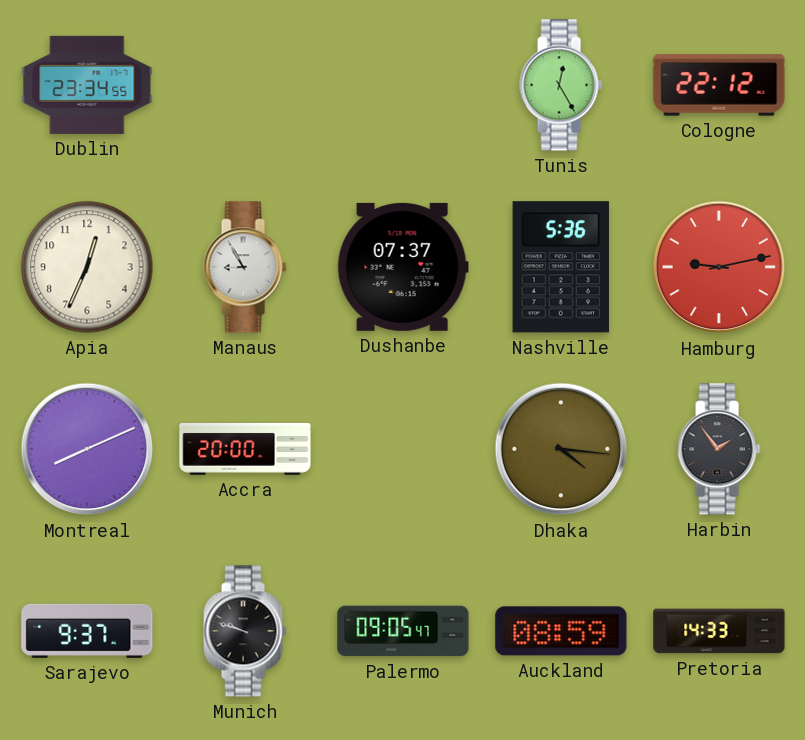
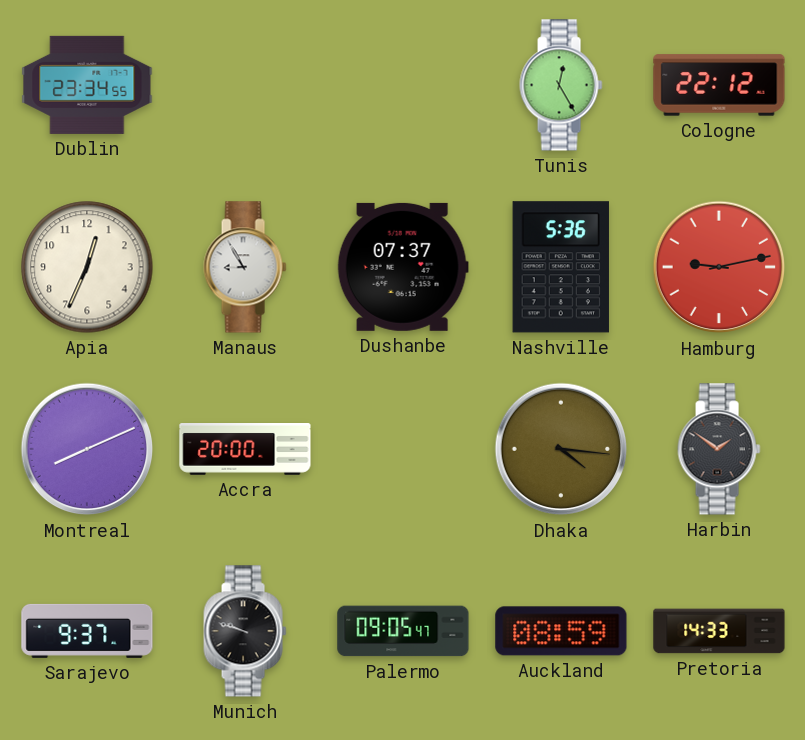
Harbin: 1:54 -> 1:51
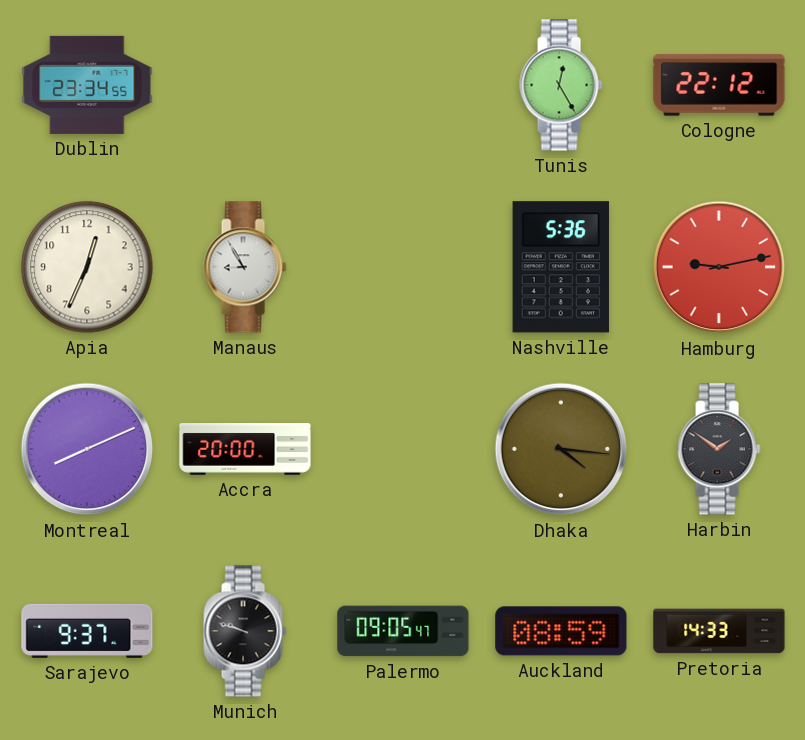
Dushanbe: 07:37 -> none
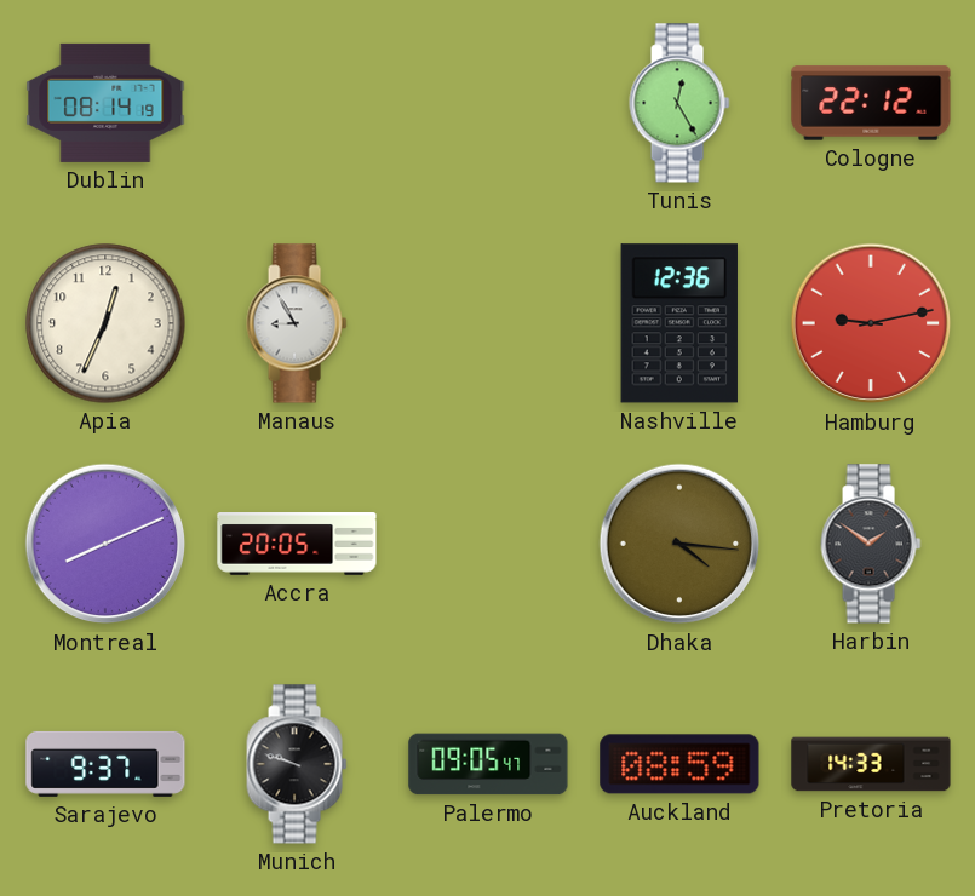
Dublin: 23:34 -> 08:14
Nashville: 5:36 -> 12:36
Accra: 20:00 -> 20:05
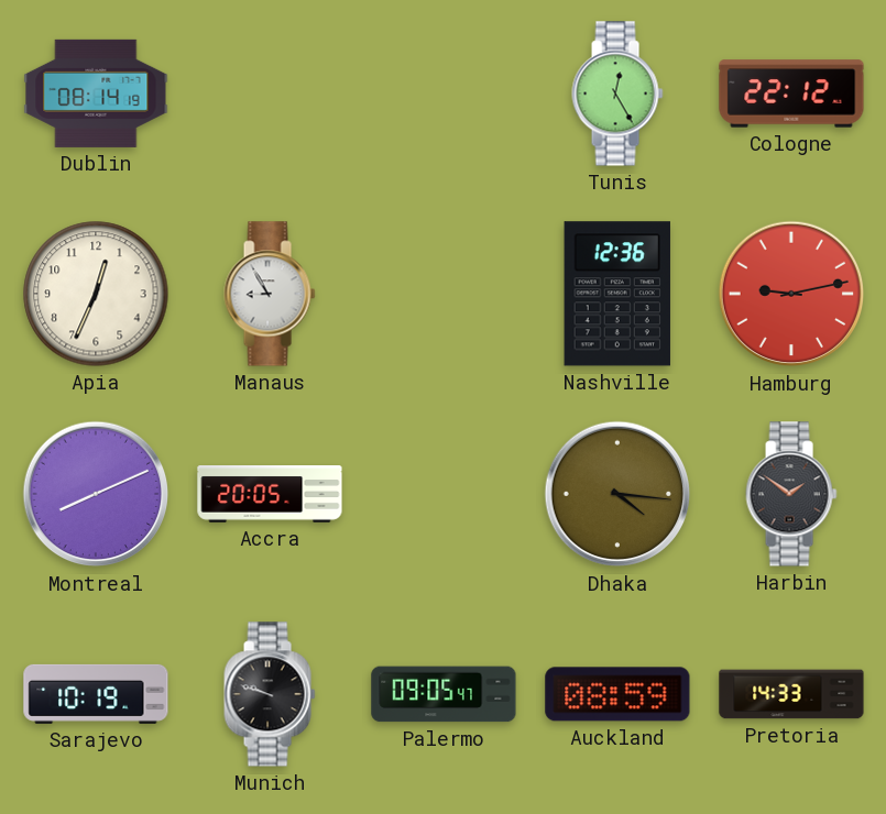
Sarajevo: 9:37 -> 10:19
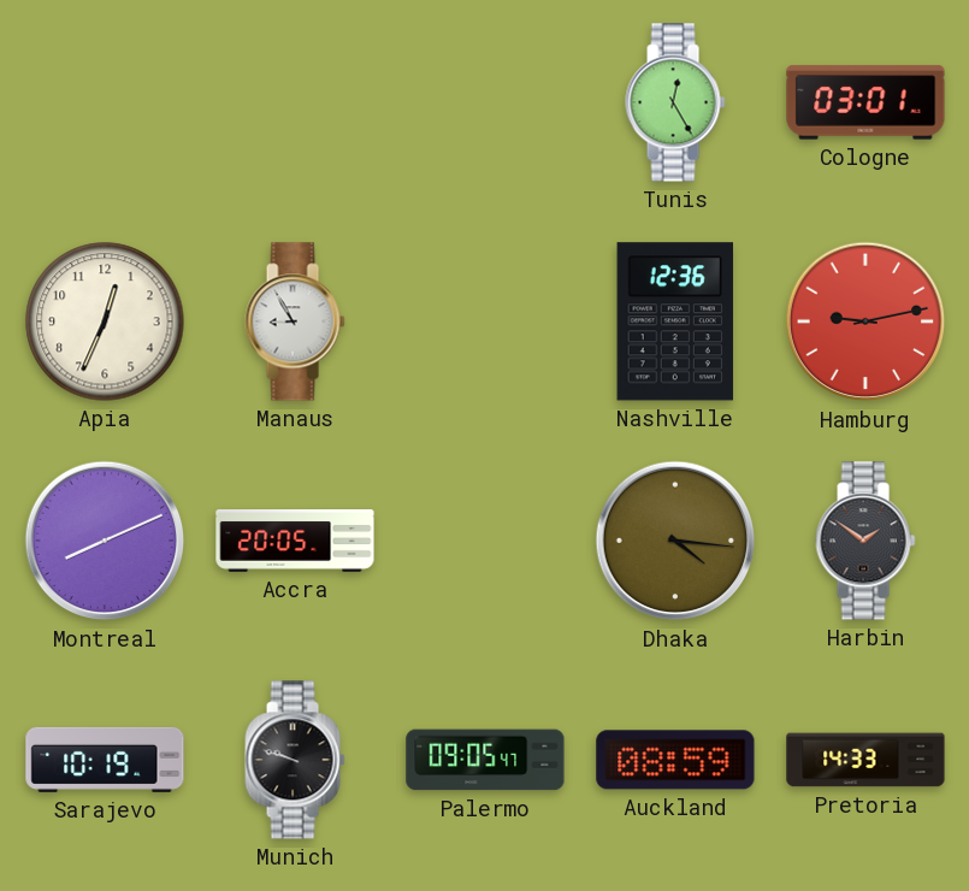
Dublin: 08:14 -> none
Cologne: 22:12 -> 03:01
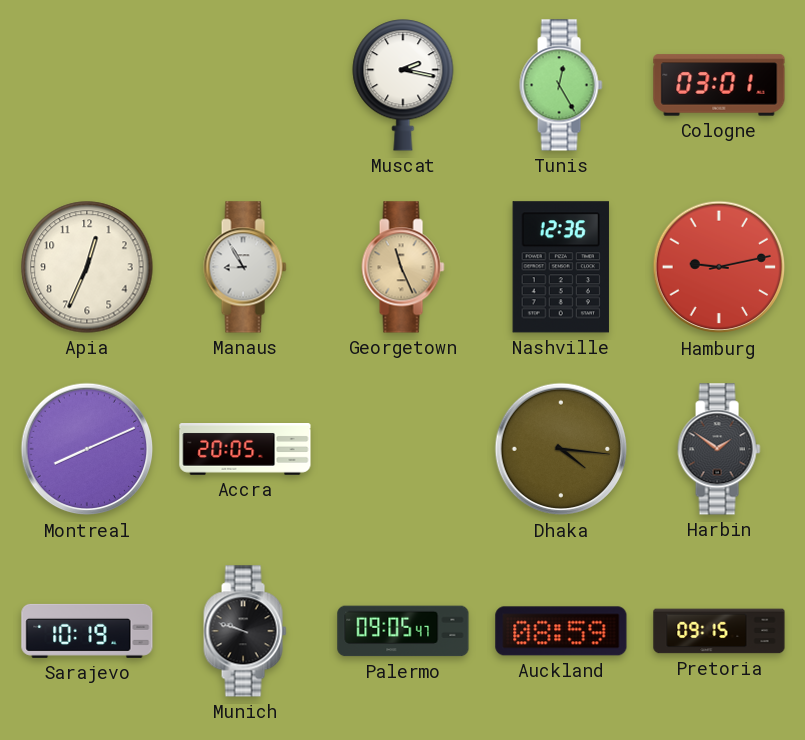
Muscat: none -> 2:17
Georgetown: none -> 11:26
Pretoria: 14:33 -> 09:15
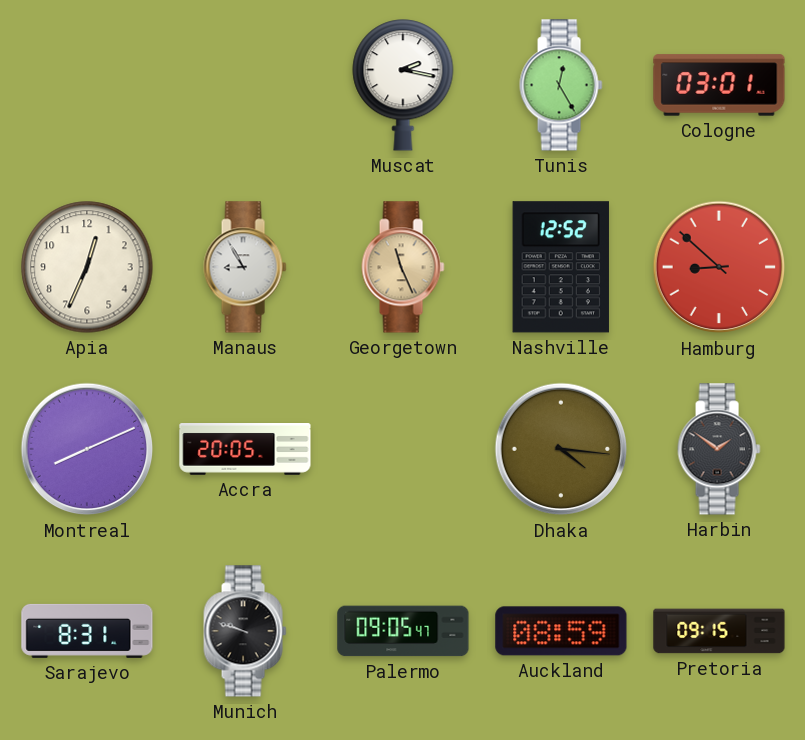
Nashville: 12:36 -> 12:52
Hamburg: 9:13 -> 8:52
Sarajevo: 10:19 -> 8:31
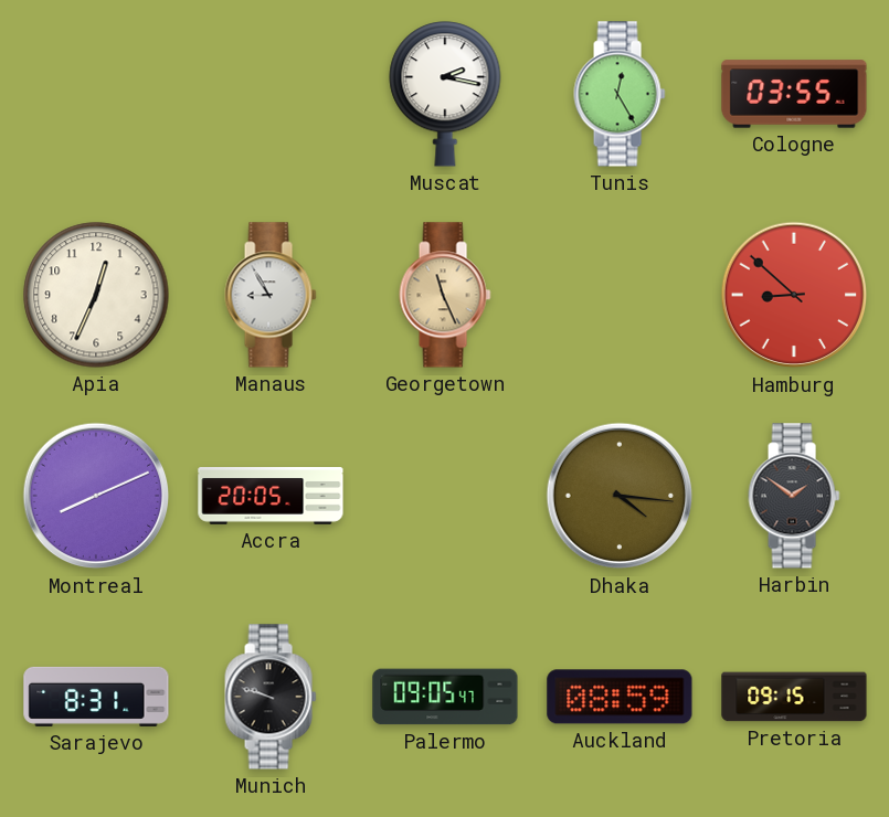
Cologne: 03:01 -> 03:55
Nashville: 12:52 -> none
